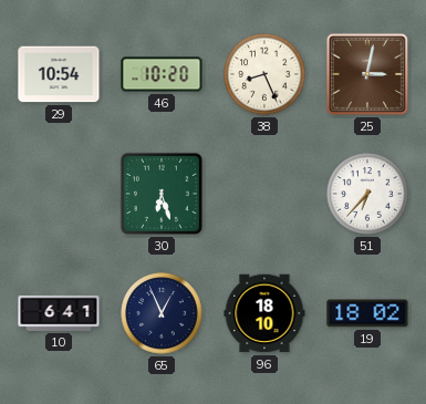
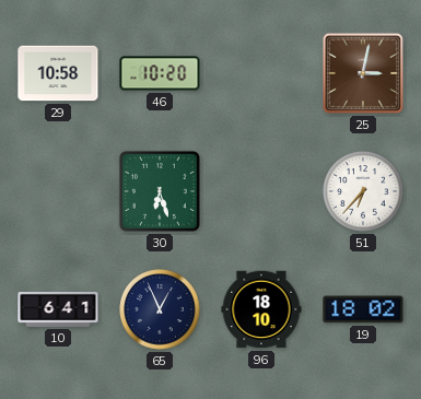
29: 10:54 -> 10:58
38: 8:26 -> none
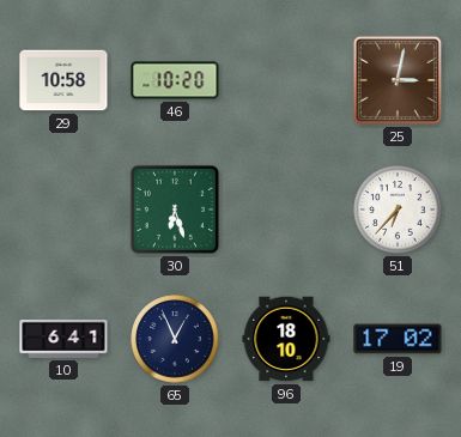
19: 18:02 -> 17:02
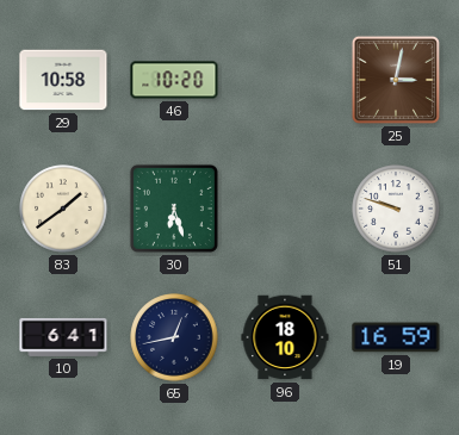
83: none -> 1:39
51: 6:37 -> 9:48
65: 12:56 -> 12:43
19: 17:02 -> 16:59
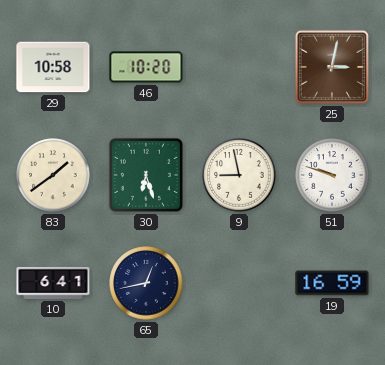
9: none -> 8:58
96: 18:10 -> none
